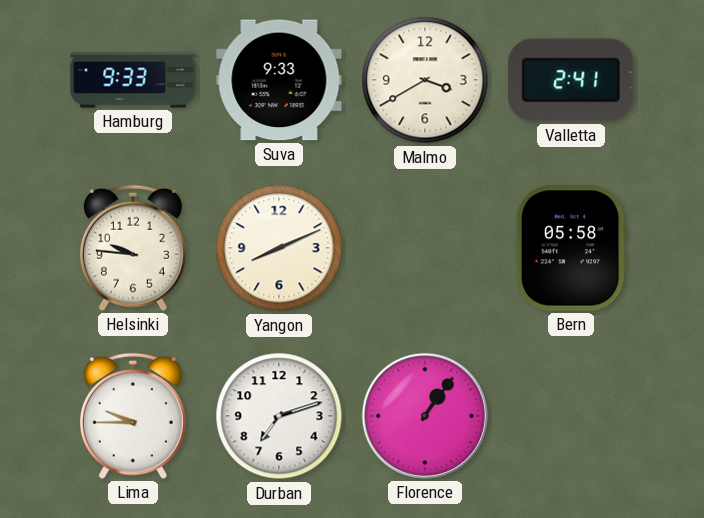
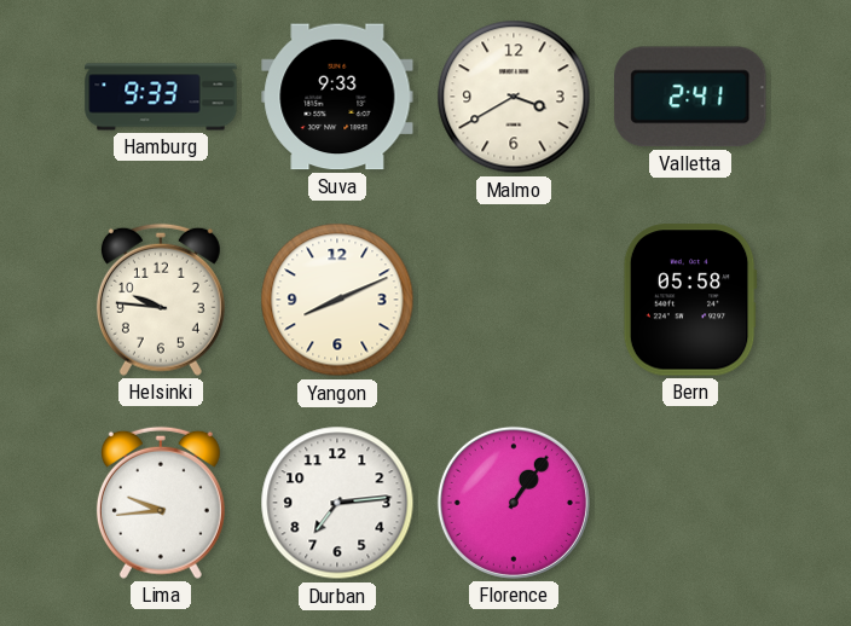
Lima: 9:45 -> 9:44
Durban: 7:12 -> 7:14
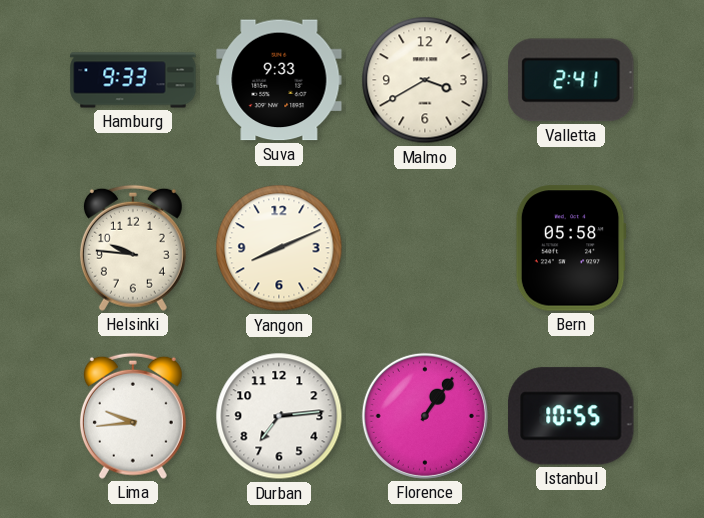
Istanbul: none -> 10:55
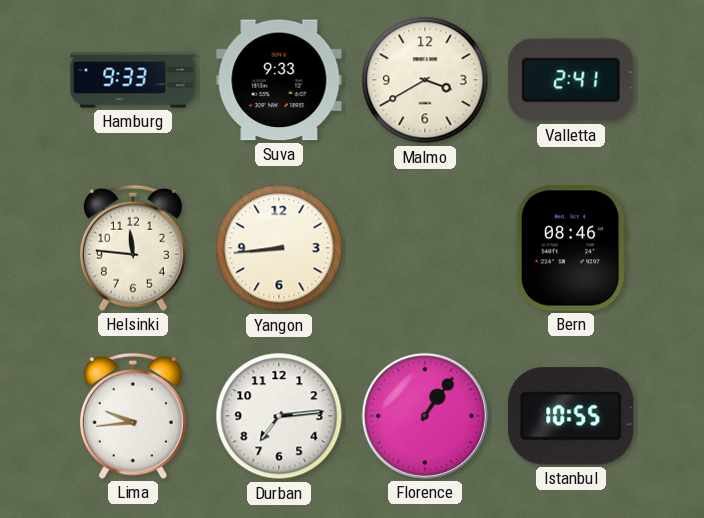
Helsinki: 9:46 -> 11:46
Yangon: 8:11 -> 8:44
Bern: 05:58 -> 08:46
